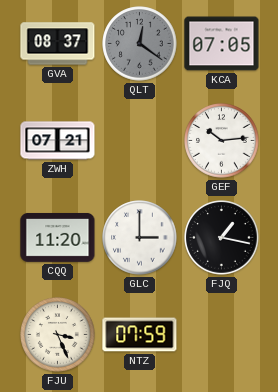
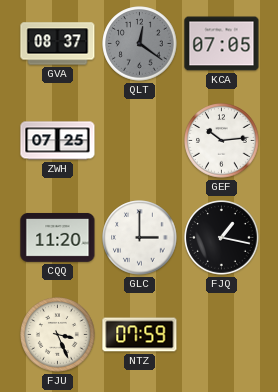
ZWH: 07:21 -> 07:25
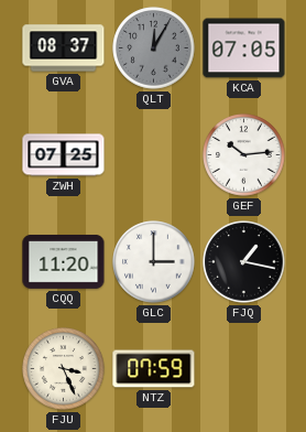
QLT: 12:21 -> 12:05
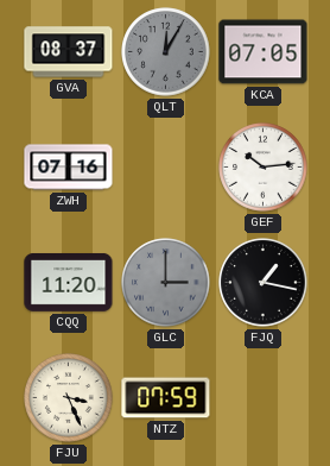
ZWH: 07:25 -> 07:16
GLC dial: white -> grey
